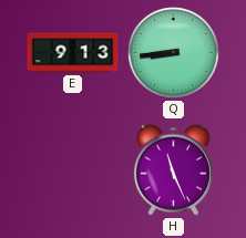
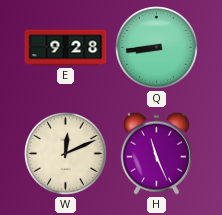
E: 9:13 -> 9:28
W: none -> 12:11
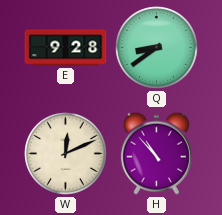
Q: 8:44 -> 8:39
H: 11:26 -> 10:53
